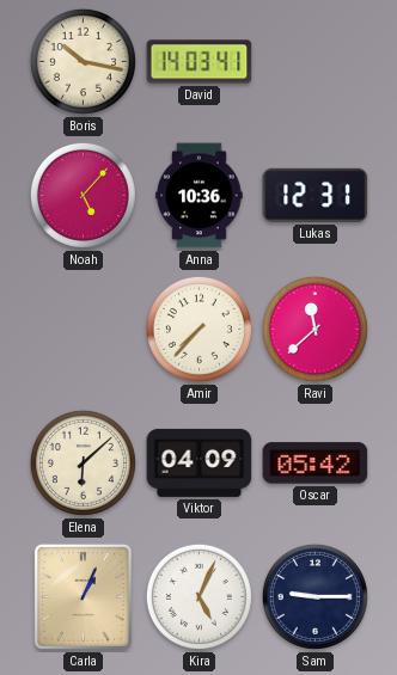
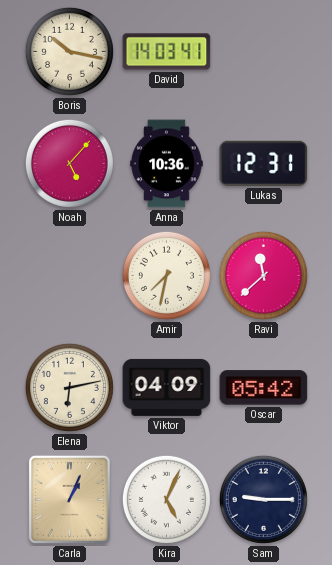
Amir: 7:37 -> 7:32
Elena: 6:08 -> 6:13
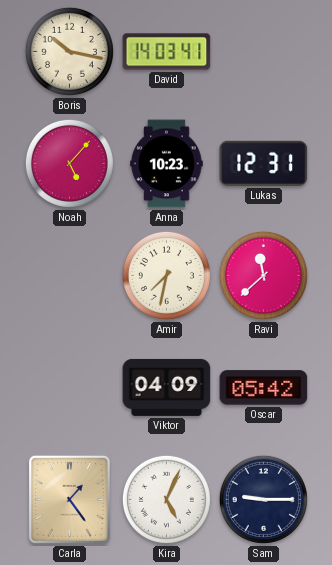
Anna: 10:36 -> 10:23
Elena: 6:13 -> none
Carla: 1:04 -> 1:24
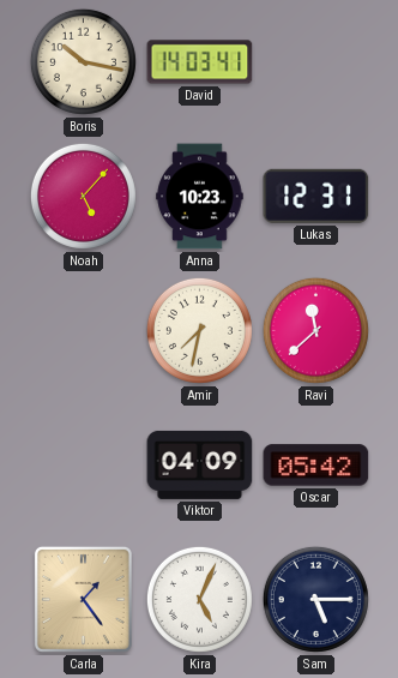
Sam: 9:15 -> 5:15
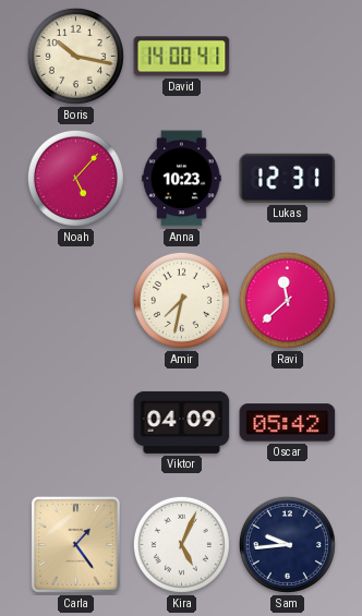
David: 14:03 -> 14:00
Sam: 5:15 -> 9:44
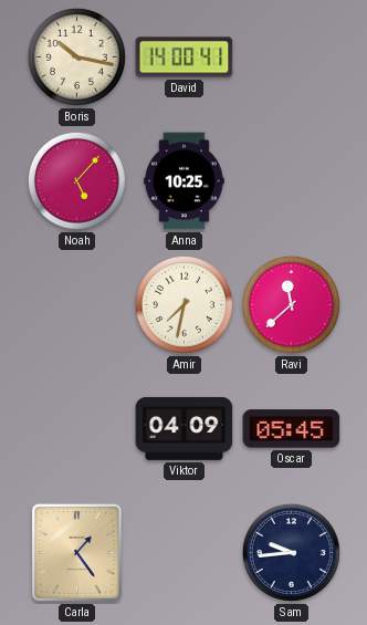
Anna: 10:23 -> 10:25
Lukas: 12:31 -> none
Oscar: 05:42 -> 05:45
Kira: 5:04 -> none
